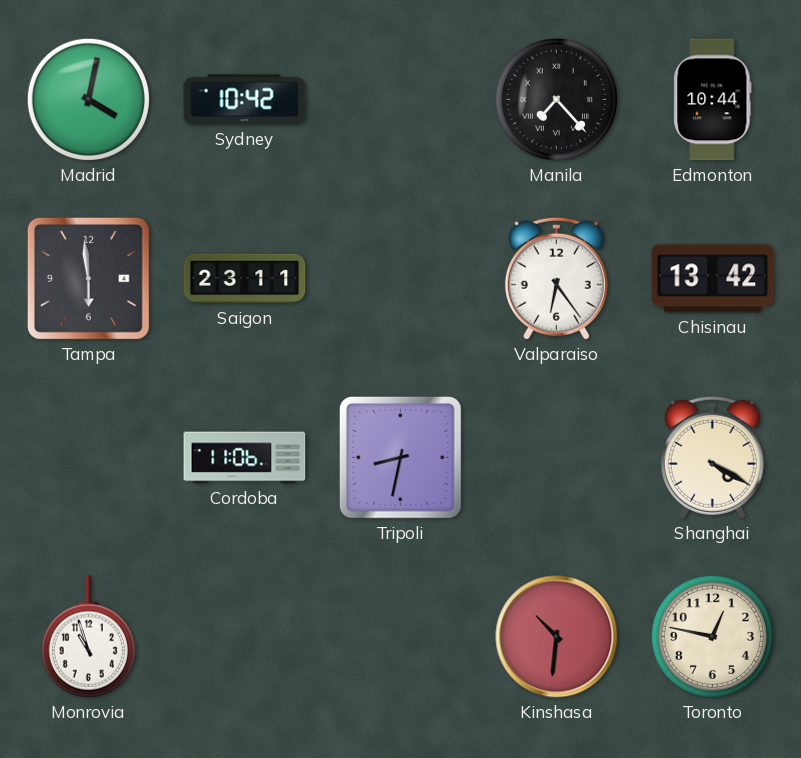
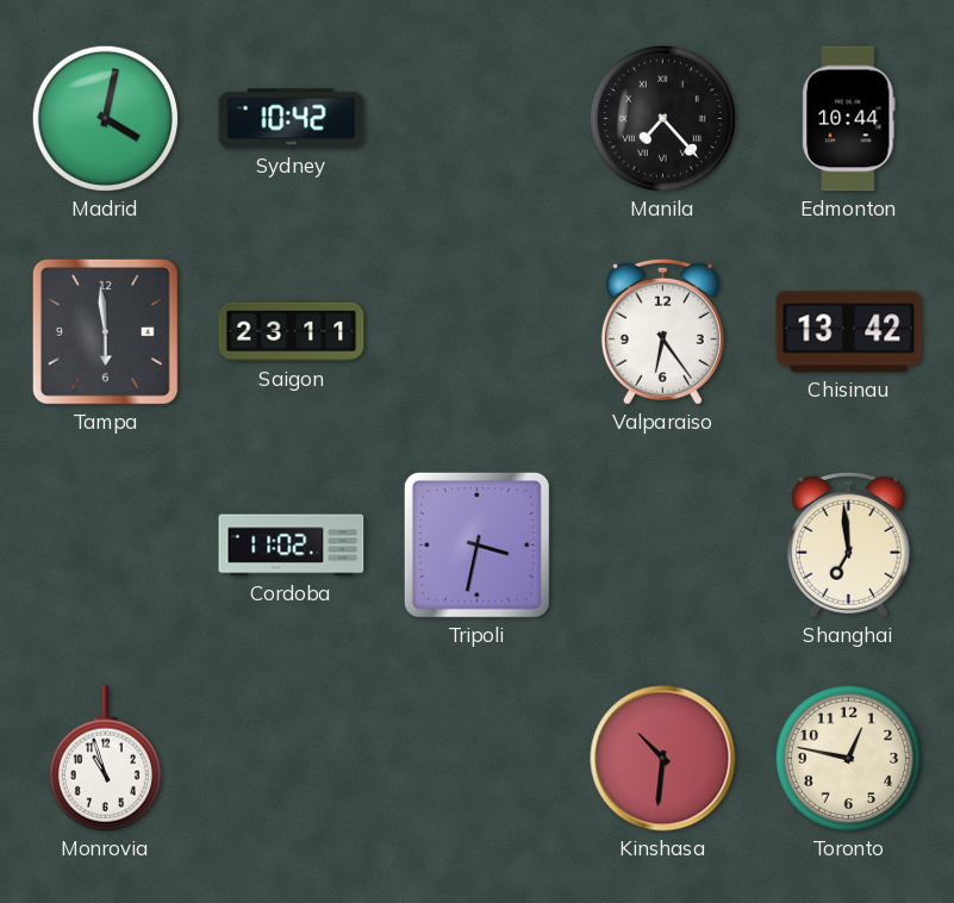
Cordoba: 11:06 -> 11:02
Tripoli: 8:32 -> 3:32
Shanghai: 4:20 -> 6:59
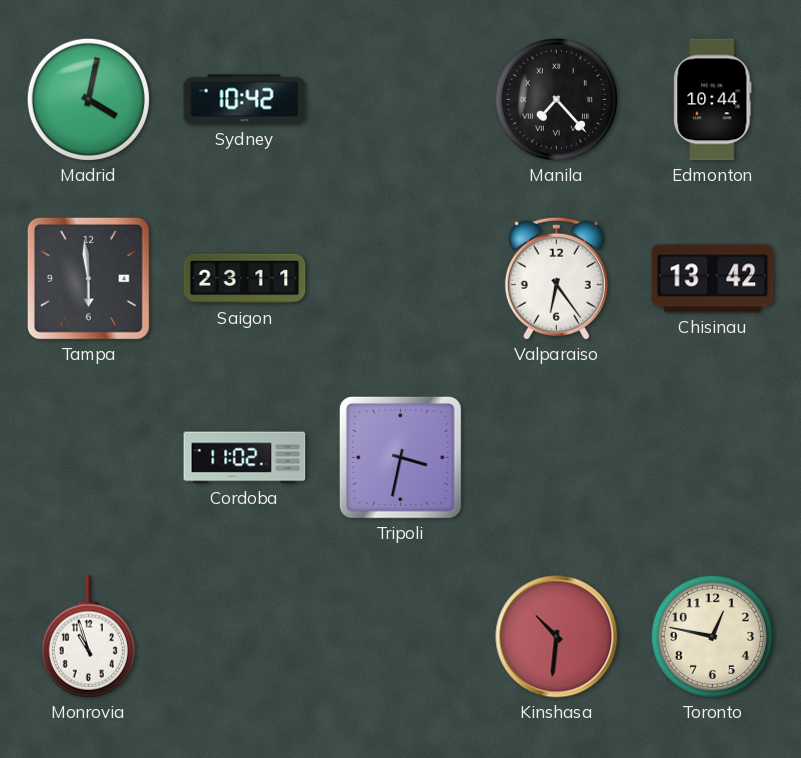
Shanghai: 6:59 -> none
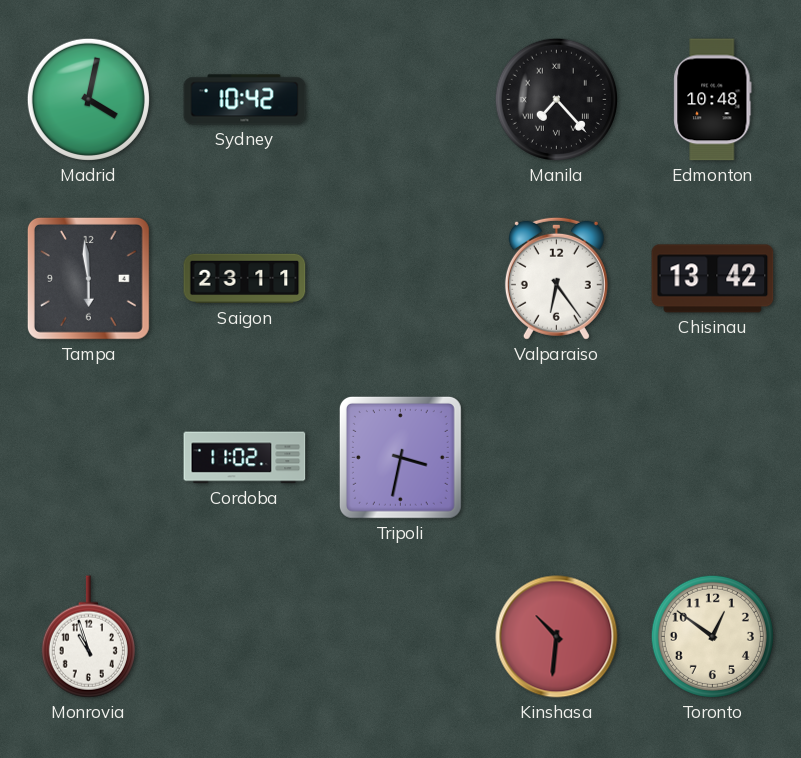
Edmonton: 10:44 -> 10:48
Toronto: 12:47 -> 12:51
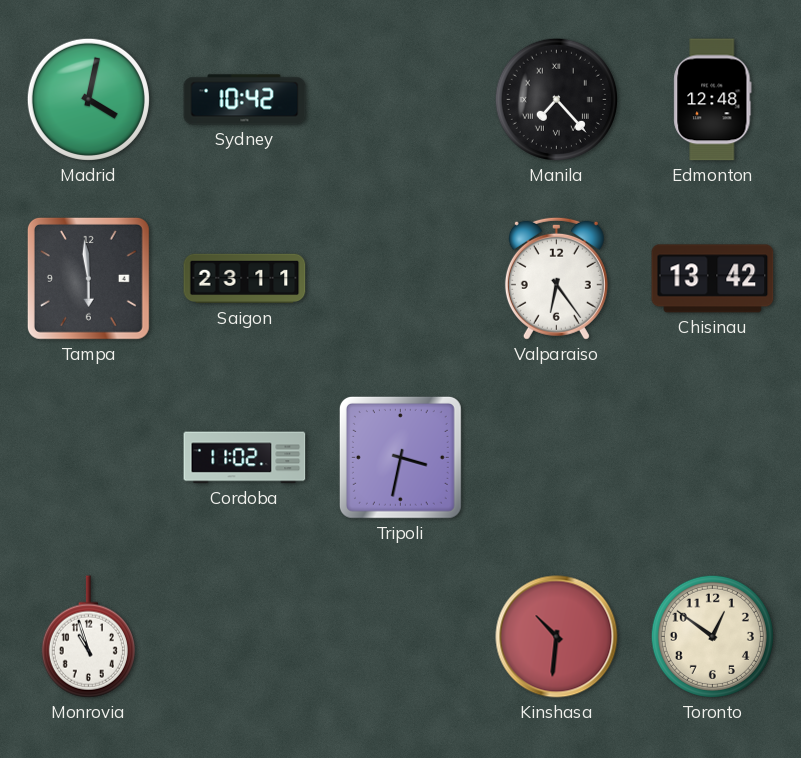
Edmonton: 10:48 -> 12:48
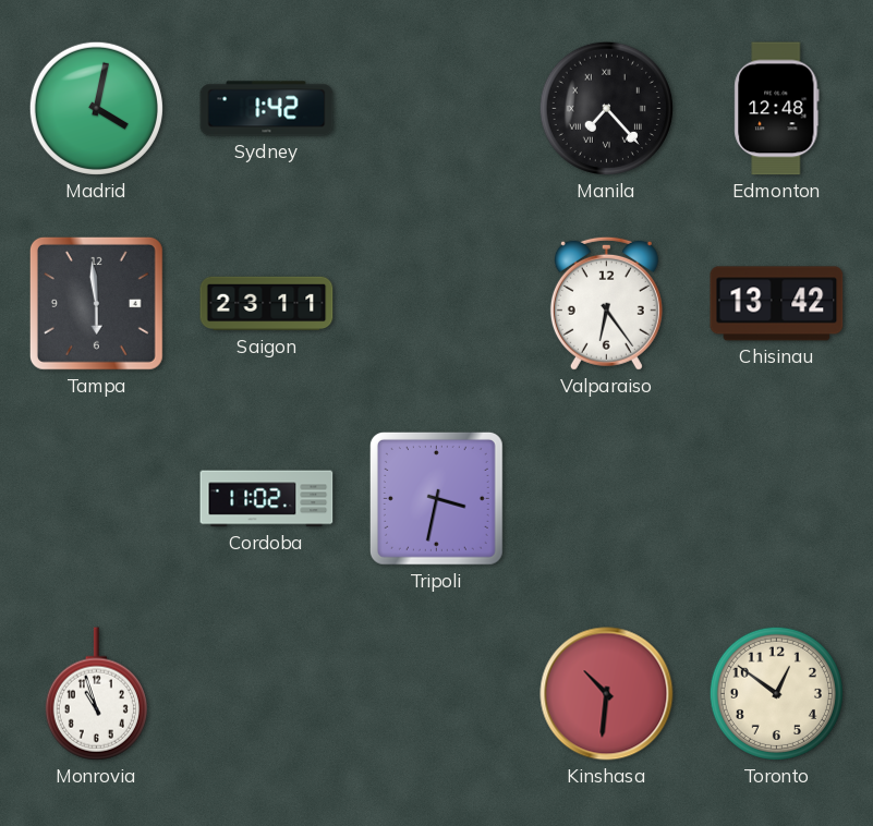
Sydney: 10:42 -> 1:42
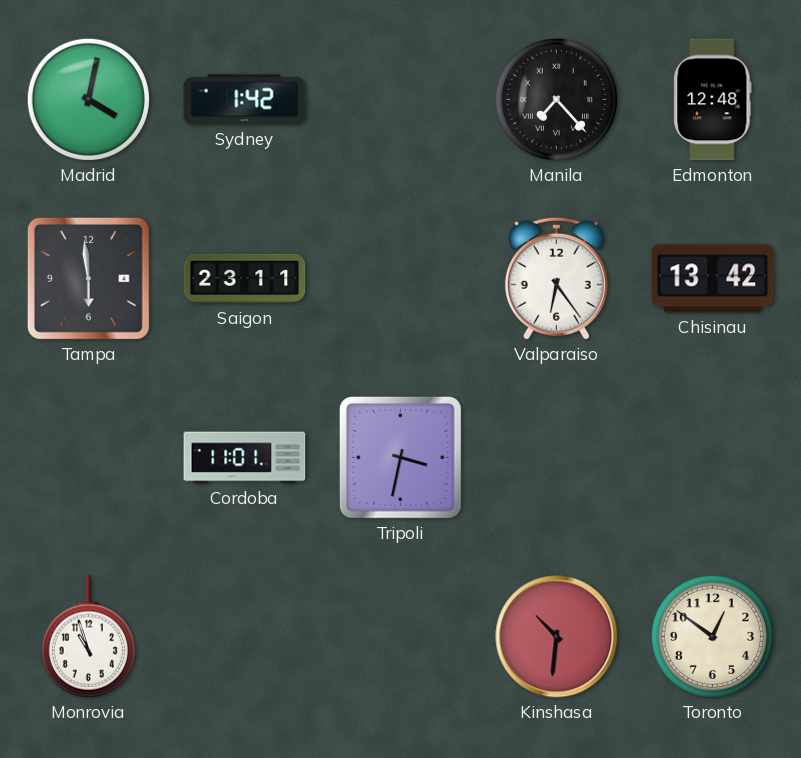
Cordoba: 11:02 -> 11:01
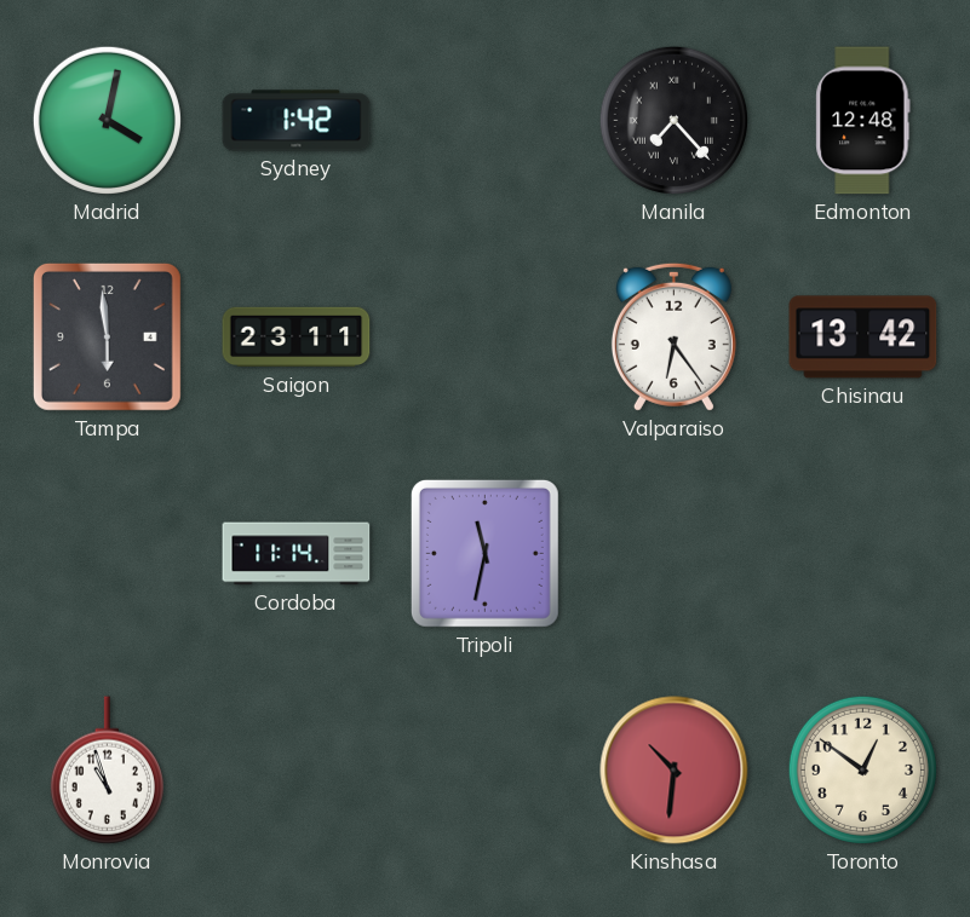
Cordoba: 11:01 -> 11:14
Tripoli: 3:32 -> 11:32
